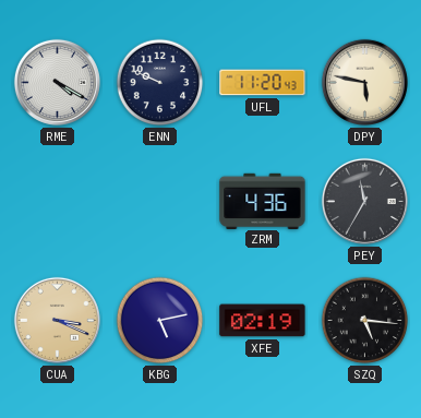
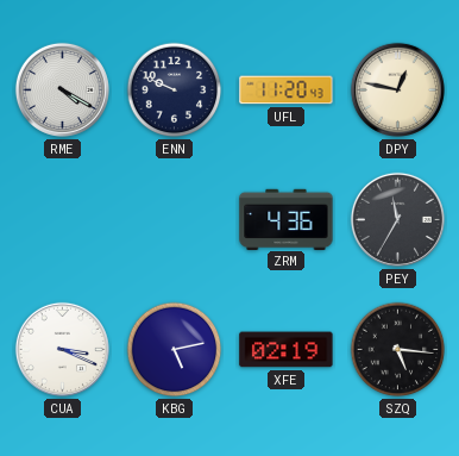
DPY: 5:47 -> 12:47
CUA dial: champagne -> white
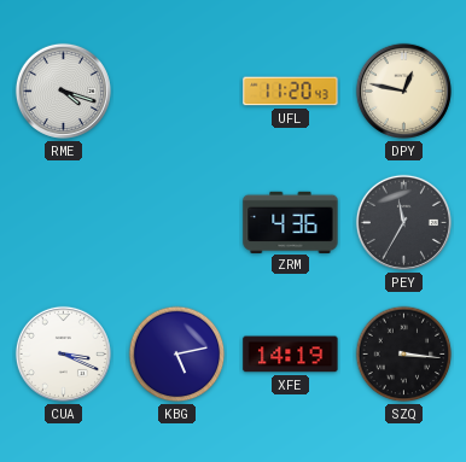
RME: 4:20 -> 4:18
ENN: 9:49 -> none
XFE: 02:19 -> 14:19
SZQ: 5:16 -> 3:16
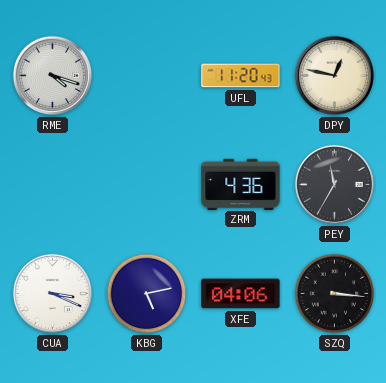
XFE: 14:19 -> 04:06
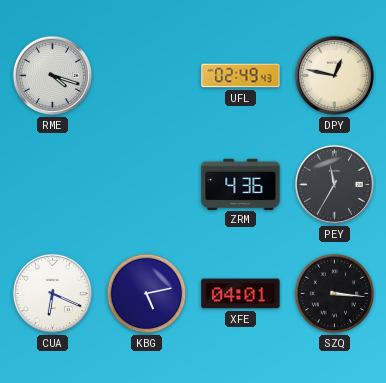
UFL: 11:20 -> 02:49
CUA: 3:19 -> 6:19
XFE: 04:06 -> 04:01
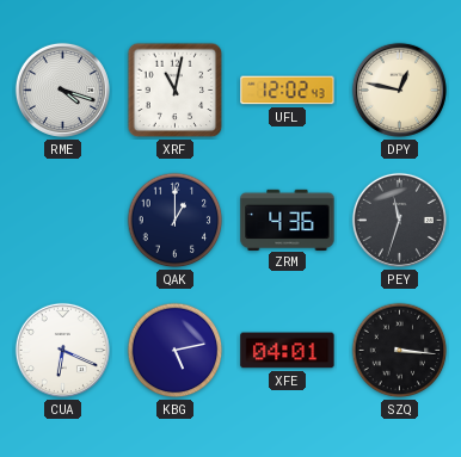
XRF: none -> 11:02
UFL: 02:49 -> 12:02
QAK: none -> 1:00
PEY: 11:35 -> 11:33
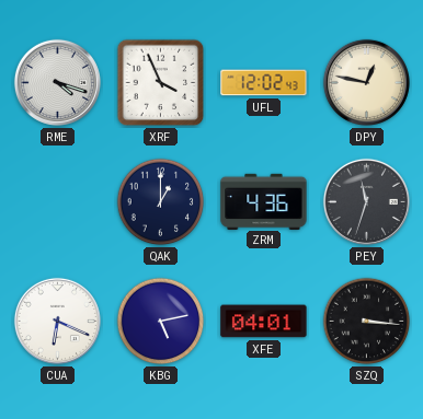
XRF: 11:02 -> 3:56
